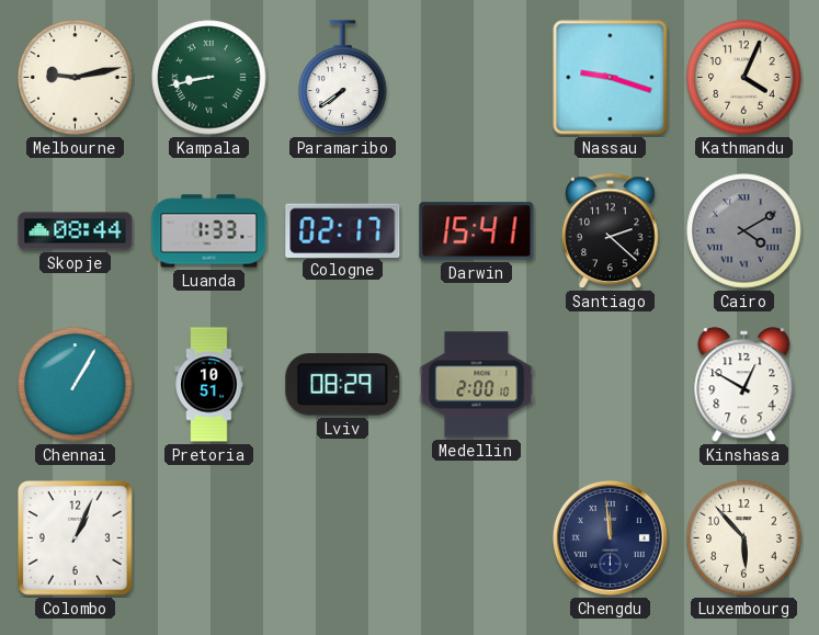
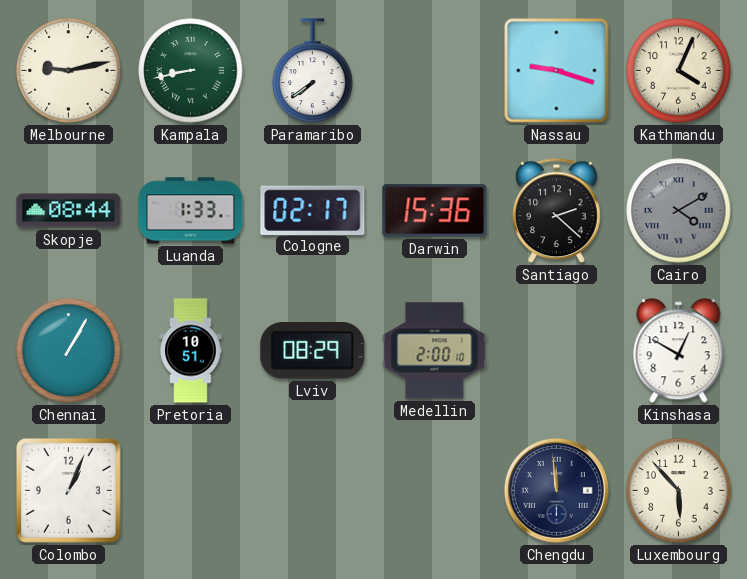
Darwin: 15:41 -> 15:36
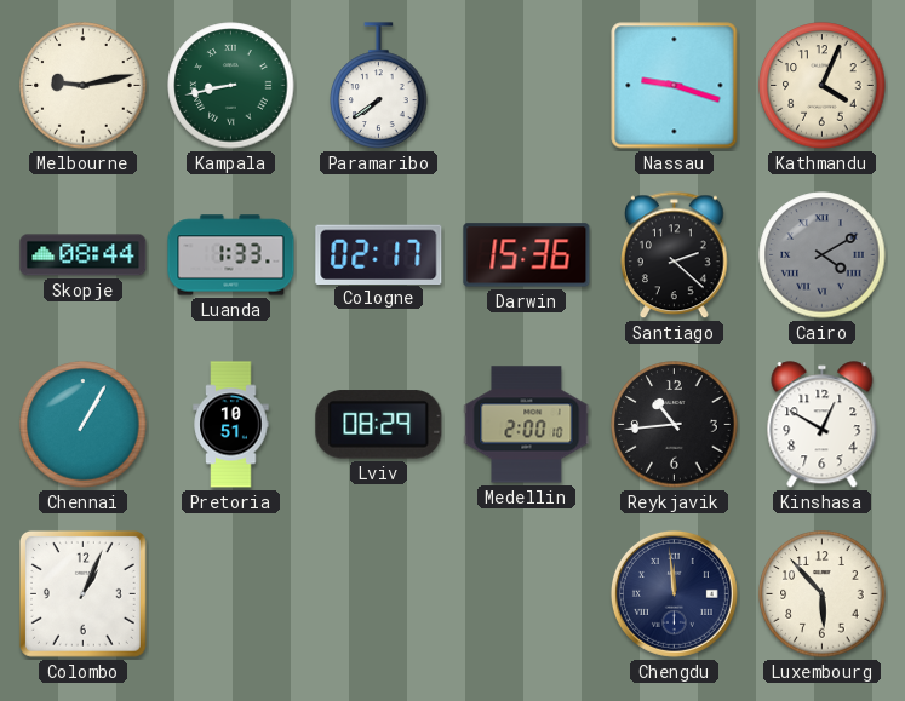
Reykjavik: none -> 10:44
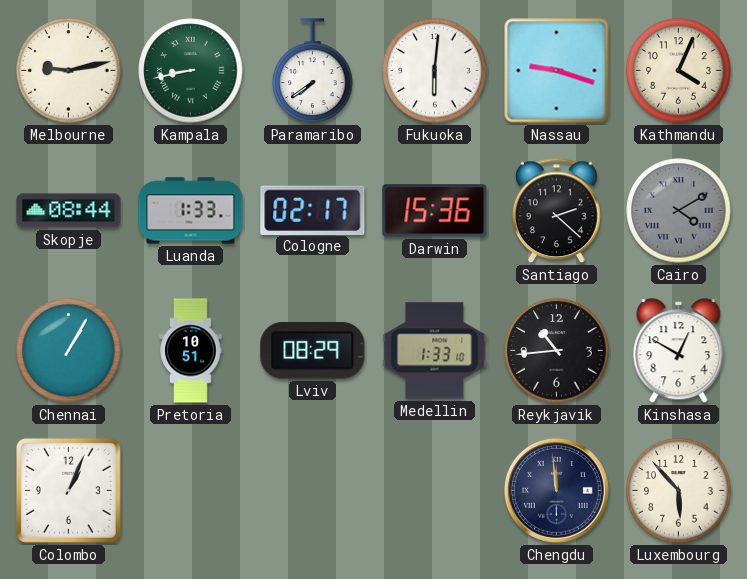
Fukuoka: none -> 6:01
Medellin: 2:00 -> 1:33
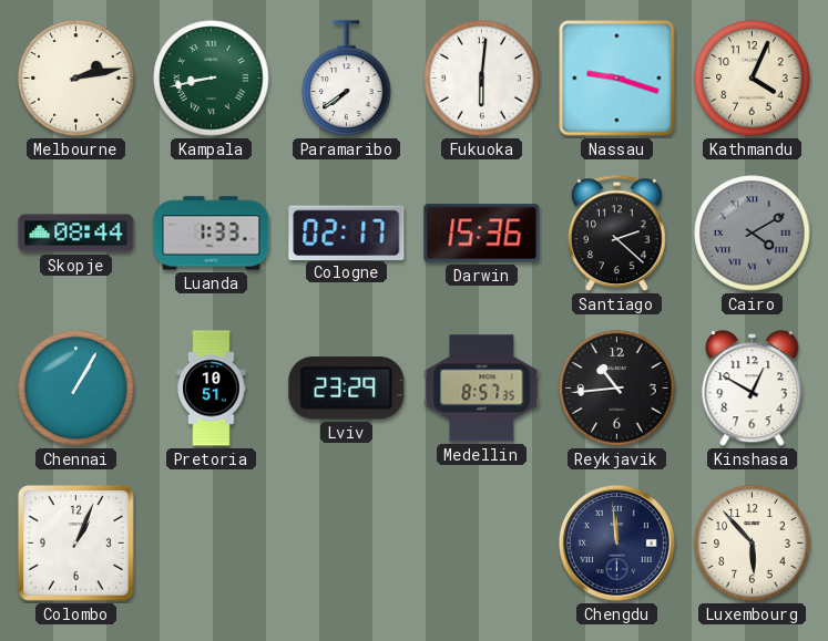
Melbourne: 9:13 -> 2:13
Lviv: 08:29 -> 23:29
Medellin: 1:33 -> 8:57
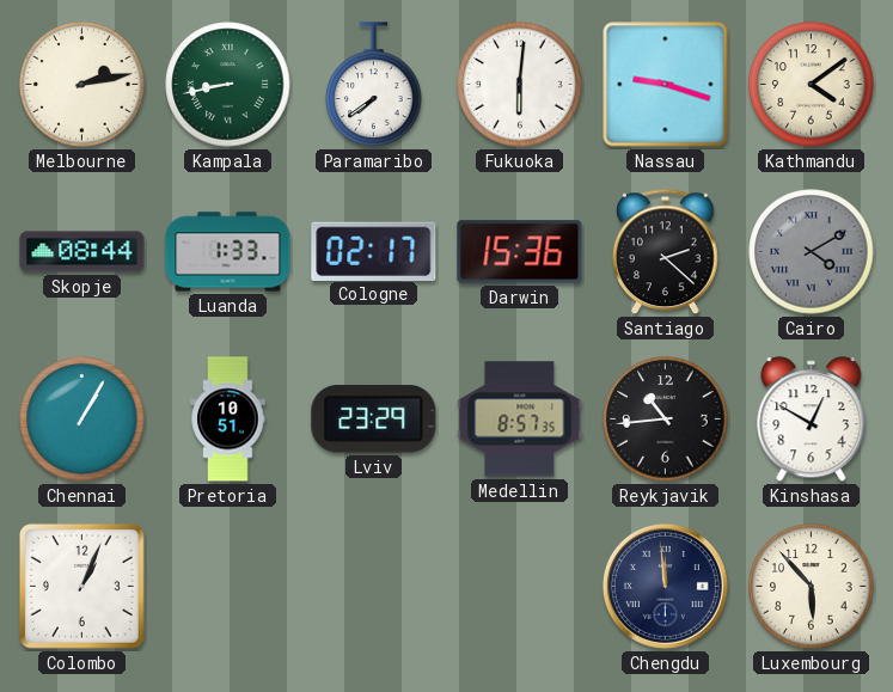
Kathmandu: 4:04 -> 4:09
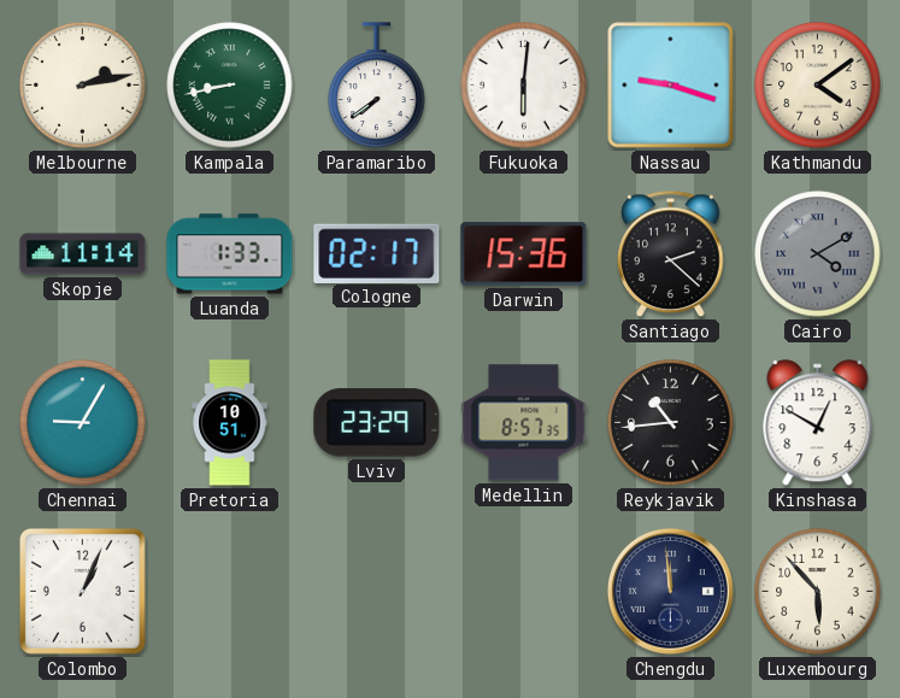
Skopje: 08:44 -> 11:14
Chennai: 1:05 -> 9:05
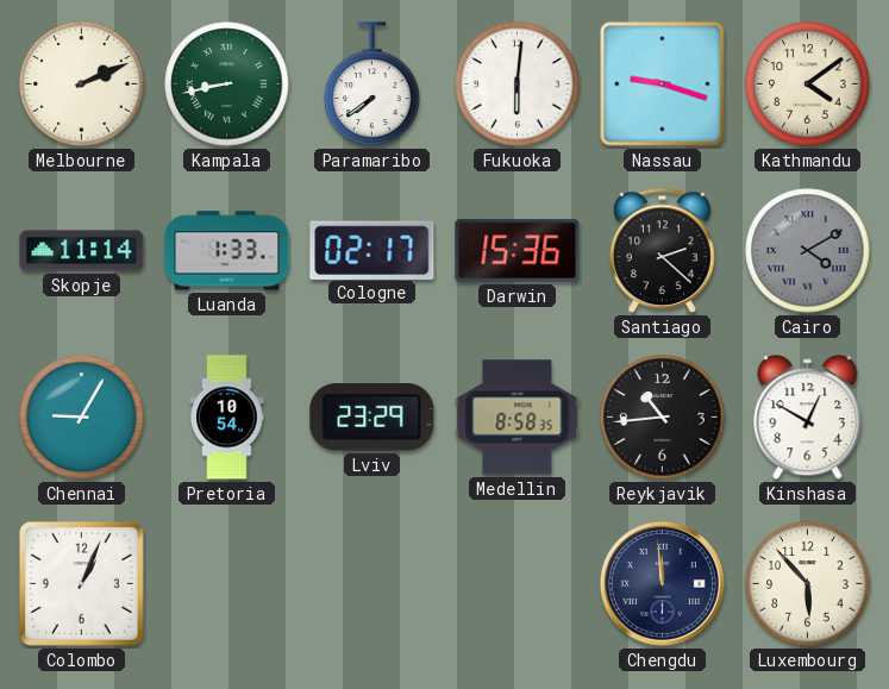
Melbourne: 2:13 -> 2:11
Pretoria: 10:51 -> 10:54
Medellin: 8:57 -> 8:58
